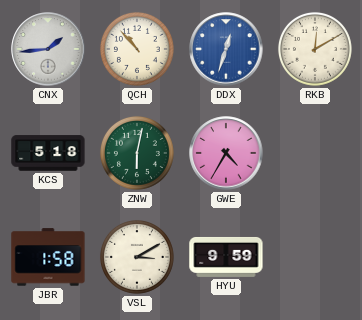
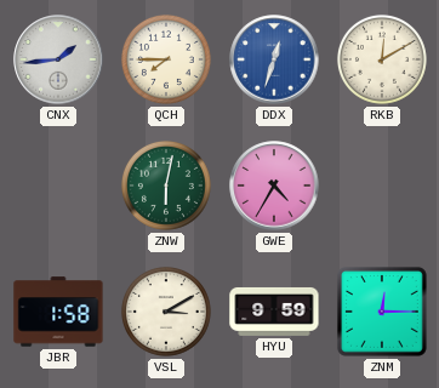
QCH: 10:53 -> 7:45
KCS: 5:18 -> none
ZNM: none -> 12:15
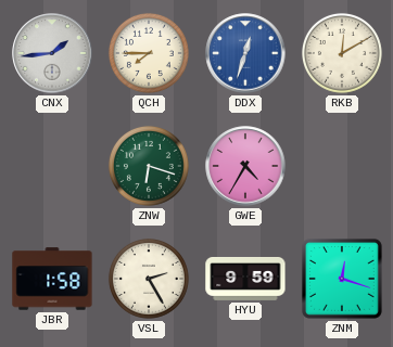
ZNW: 6:02 -> 6:18
VSL: 3:10 -> 2:25
ZNM: 12:15 -> 12:18
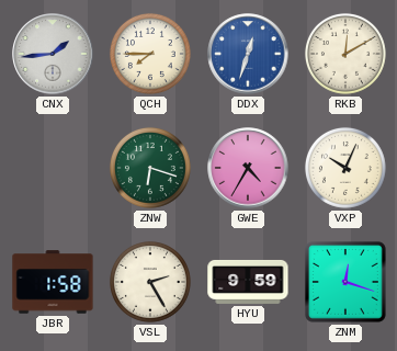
VXP: none -> 10:04
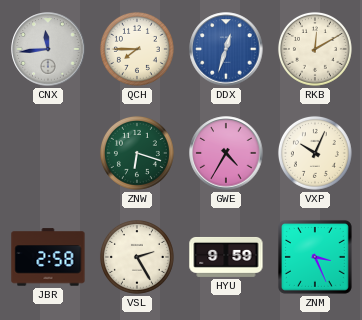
CNX: 1:44 -> 11:44
JBR: 1:58 -> 2:58
ZNM: 12:18 -> 3:26
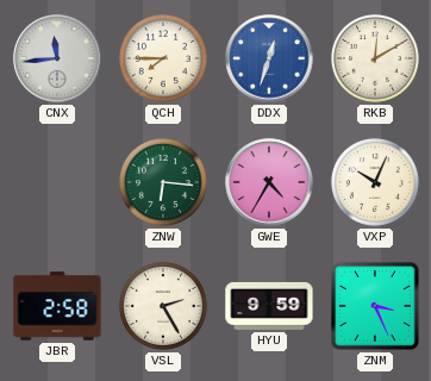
ZNW: 6:18 -> 6:16
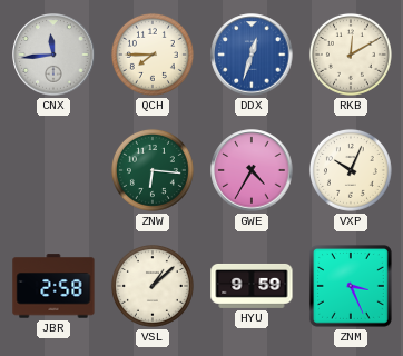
VSL: 2:25 -> 1:08
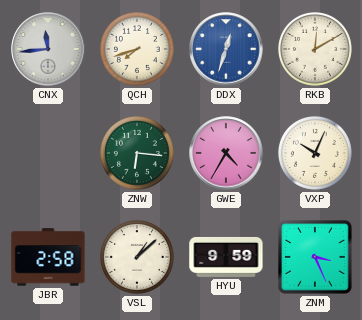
QCH: 7:45 -> 7:42
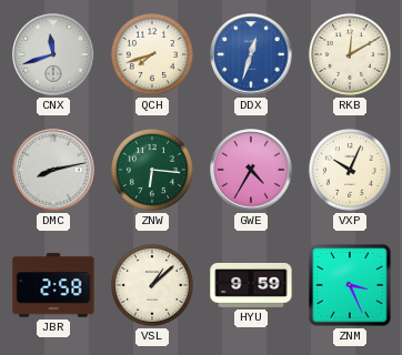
CNX: 11:44 -> 11:42
DMC: none -> 8:13
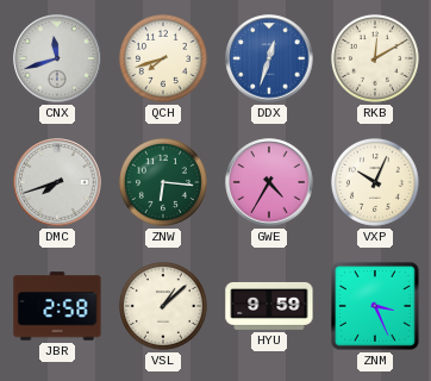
DMC: 8:13 -> 7:42
